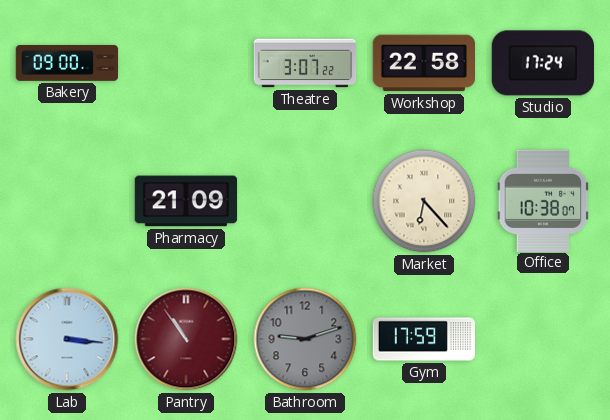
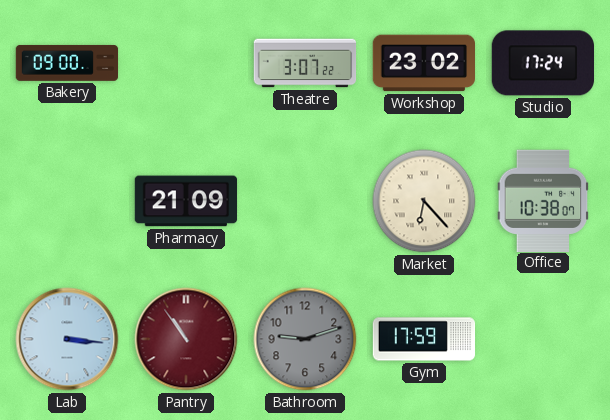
Workshop: 22:58 -> 23:02
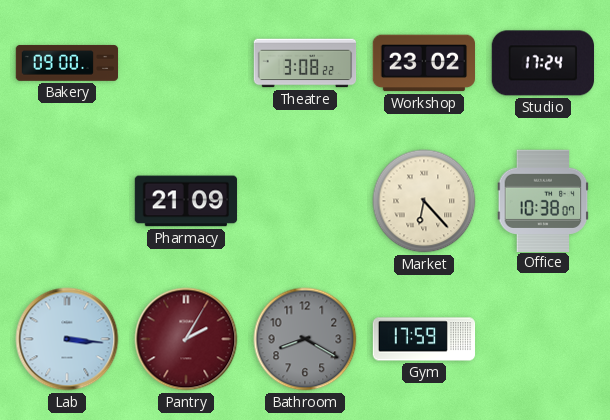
Theatre: 3:07 -> 3:08
Pantry: 10:54 -> 2:05
Bathroom: 9:12 -> 8:20
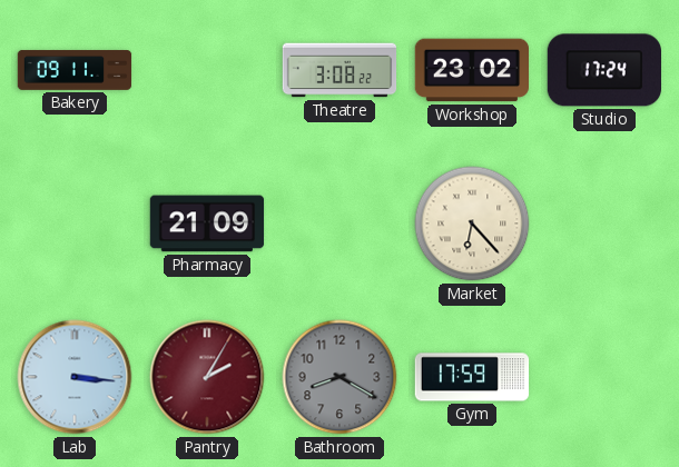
Bakery: 09:00 -> 09:11
Office: 10:38 -> none
